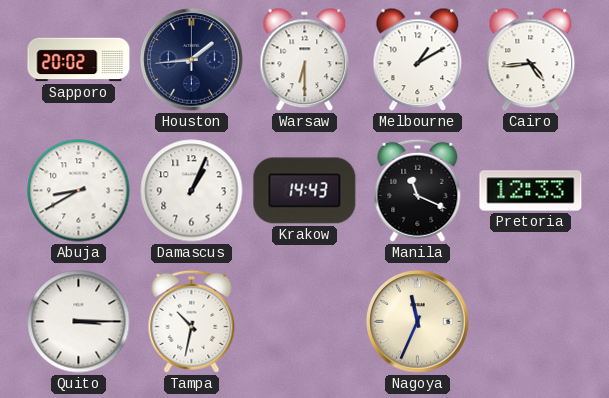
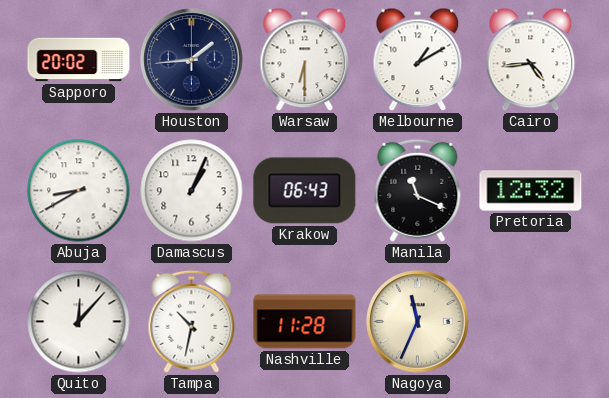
Krakow: 14:43 -> 06:43
Pretoria: 12:33 -> 12:32
Quito: 3:15 -> 12:07
Nashville: none -> 11:28
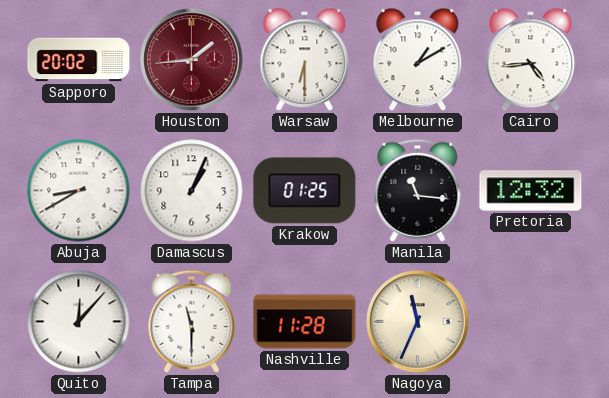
Houston dial: navy -> burgundy
Krakow: 06:43 -> 01:25
Manila: 11:19 -> 11:16
Tampa: 10:32 -> 11:30
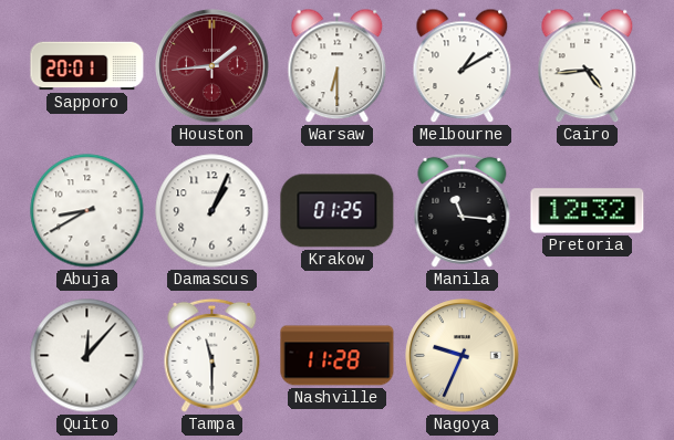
Sapporo: 20:02 -> 20:01
Nagoya: 11:34 -> 9:34
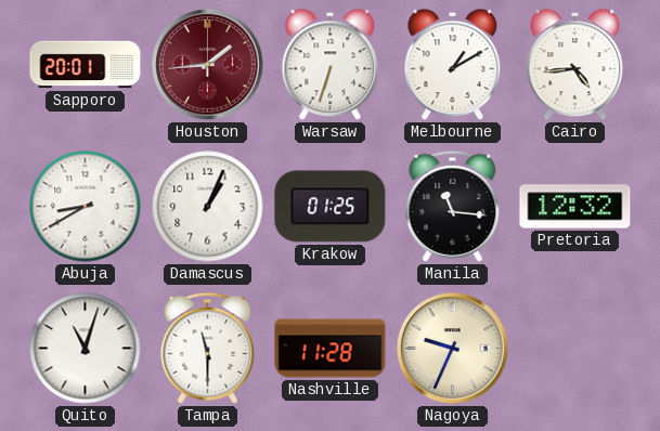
Warsaw: 6:30 -> 6:33
Quito: 12:07 -> 11:03
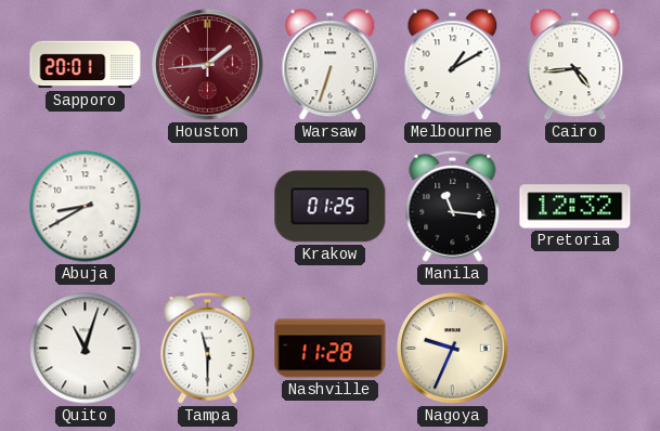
Damascus: 1:04 -> none
